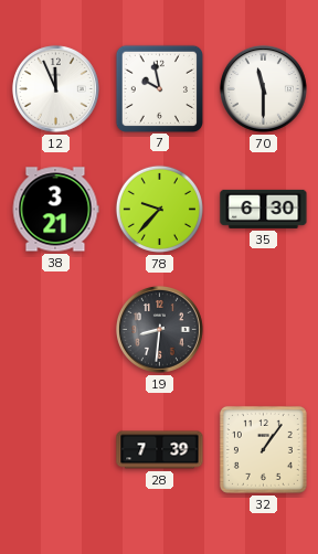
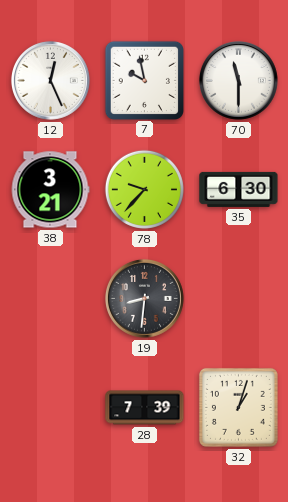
12: 11:56 -> 12:26
32: 1:06 -> 1:03
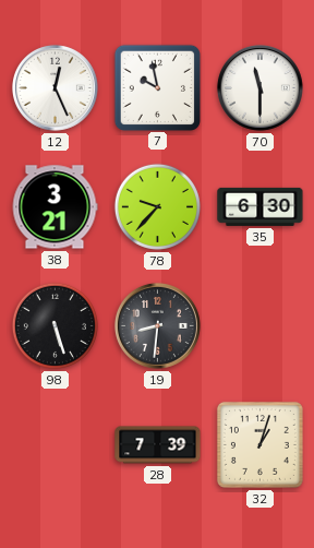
98: none -> 5:27
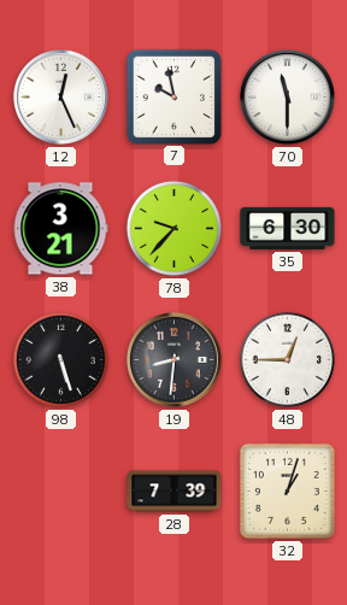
48: none -> 12:45
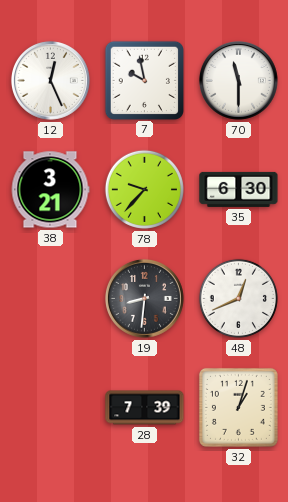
98: 5:27 -> none
48: 12:45 -> 12:41
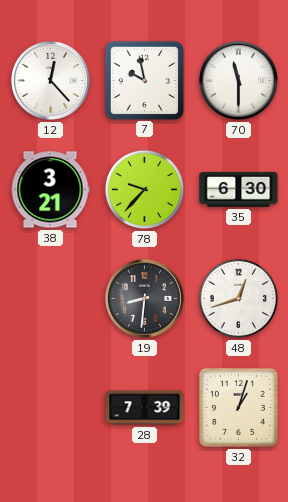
12: 12:26 -> 12:23
48: 12:41 -> 12:42
